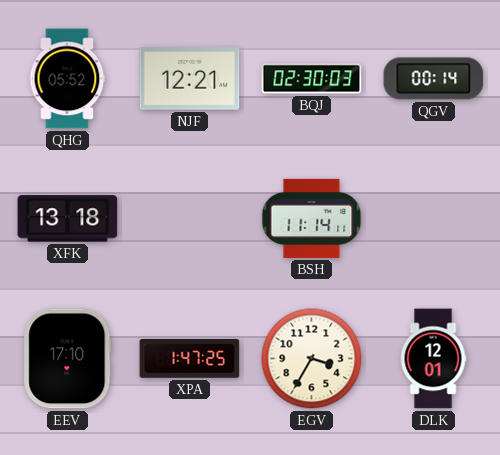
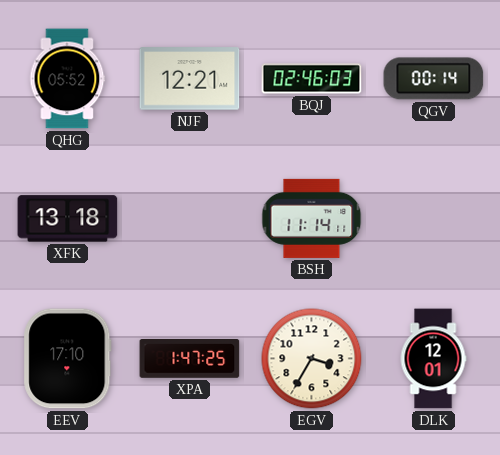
BQJ: 02:30 -> 02:46
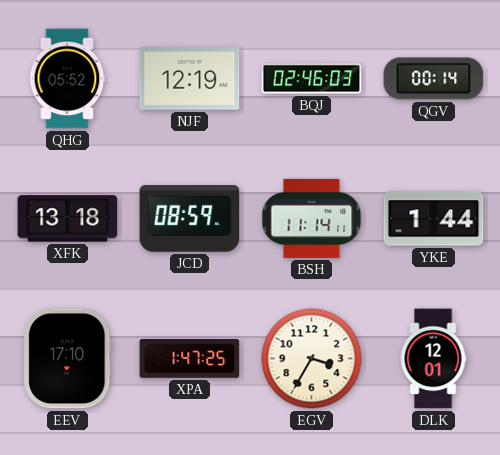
NJF: 12:21 -> 12:19
JCD: none -> 08:59
YKE: none -> 1:44
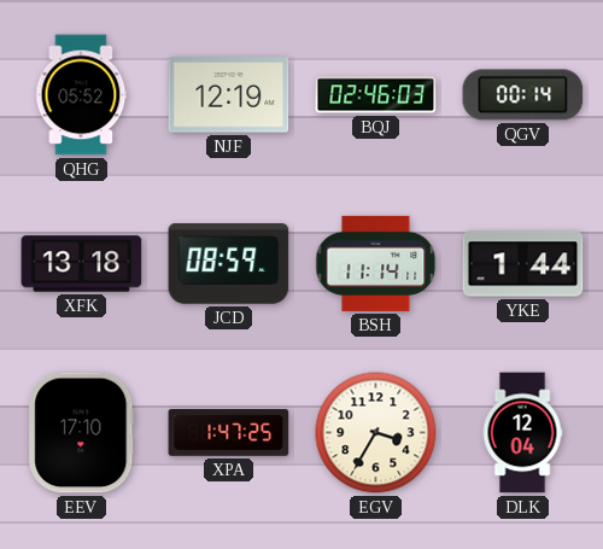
DLK: 12:01 -> 12:04
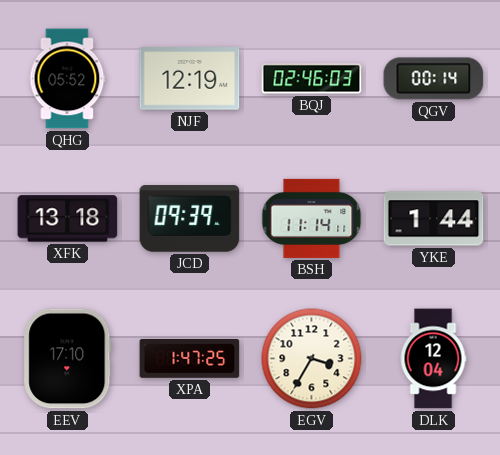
JCD: 08:59 -> 09:39
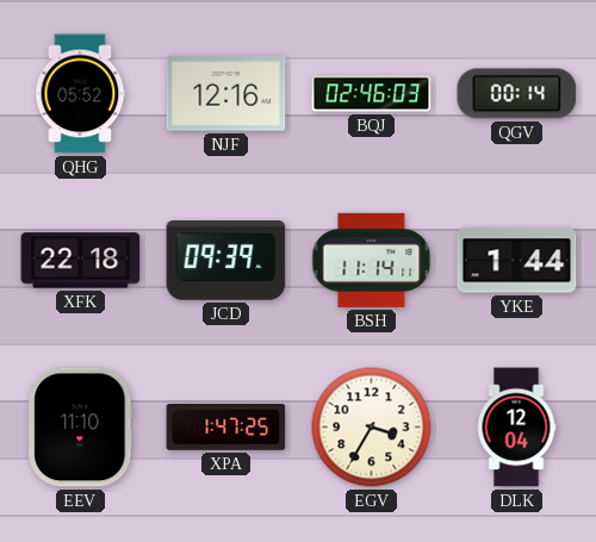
NJF: 12:19 -> 12:16
XFK: 13:18 -> 22:18
EEV: 17:10 -> 11:10
